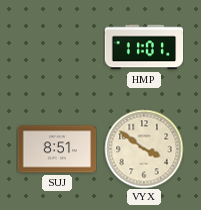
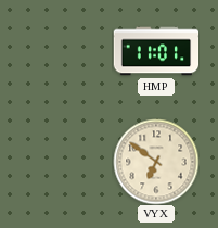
SUJ: 8:51 -> none
VYX: 3:51 -> 6:51
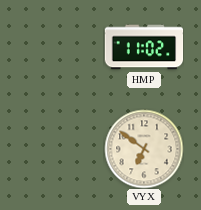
HMP: 11:01 -> 11:02
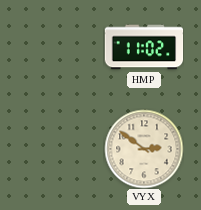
VYX: 6:51 -> 2:51
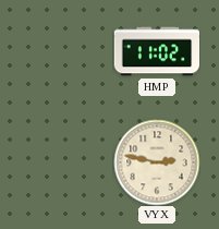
VYX: 2:51 -> 2:47
